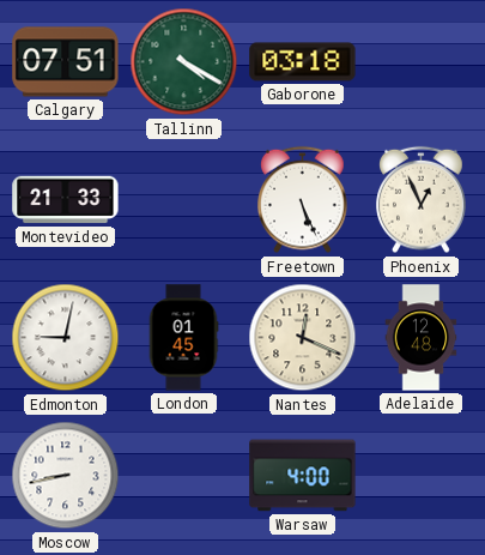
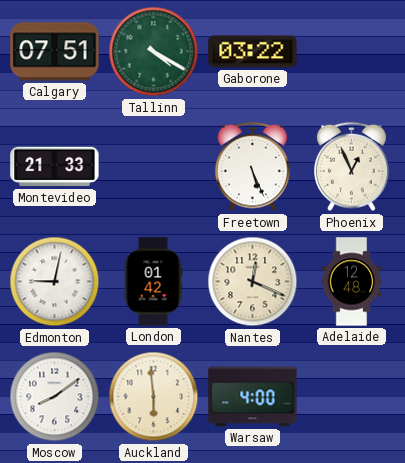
Gaborone: 03:18 -> 03:22
London: 01:45 -> 01:42
Moscow: 8:43 -> 8:09
Auckland: none -> 5:59
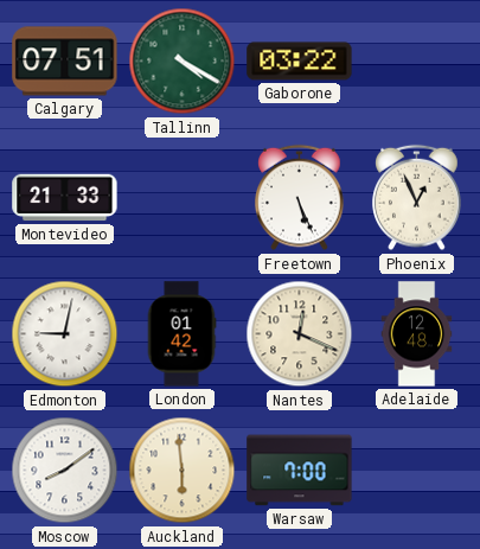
Warsaw: 4:00 -> 7:00
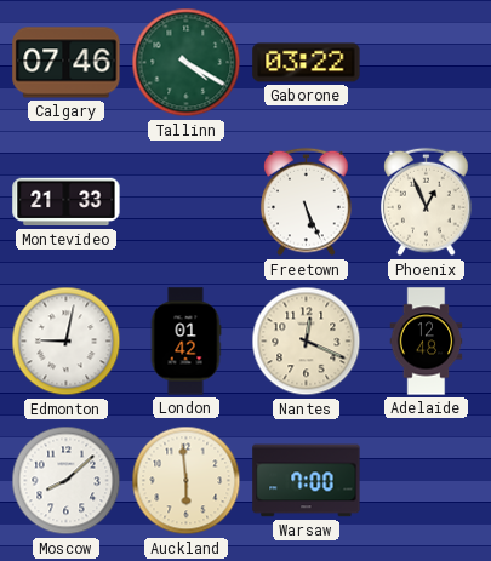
Calgary: 07:51 -> 07:46
Moscow: 8:09 -> 8:08
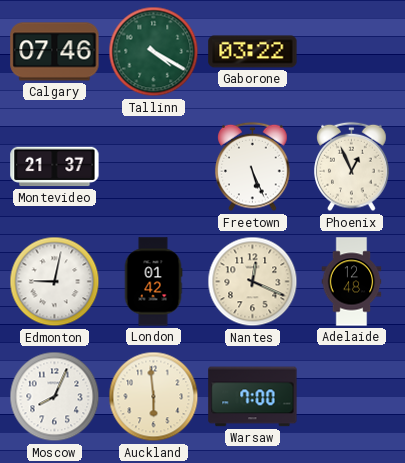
Montevideo: 21:33 -> 21:37
Moscow: 8:08 -> 8:04
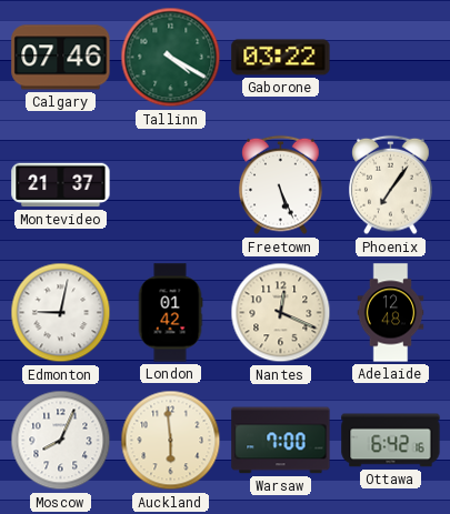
Phoenix: 12:56 -> 7:06
Ottawa: none -> 6:42
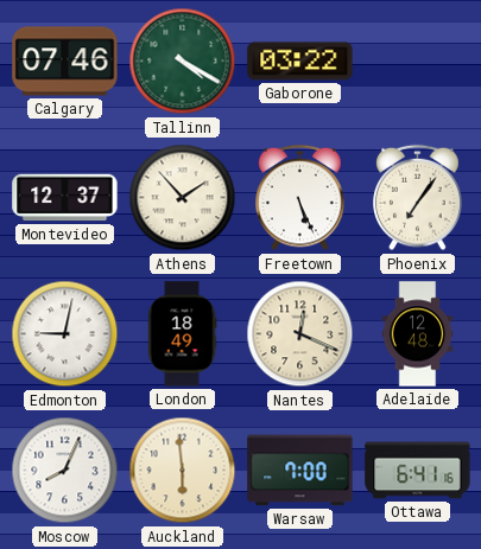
Montevideo: 21:37 -> 12:37
Athens: none -> 1:53
London: 01:42 -> 18:49
Ottawa: 6:42 -> 6:41
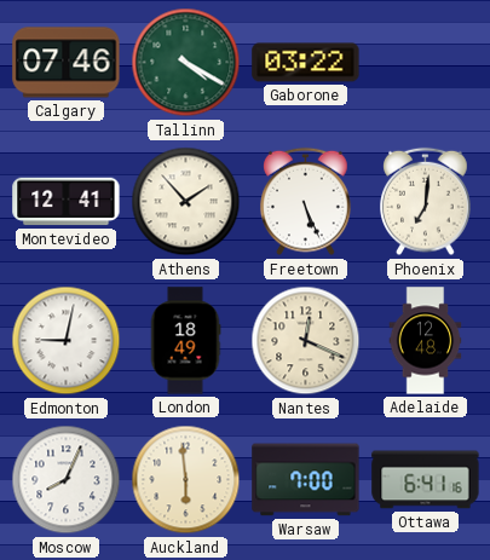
Montevideo: 12:37 -> 12:41
Phoenix: 7:06 -> 7:01
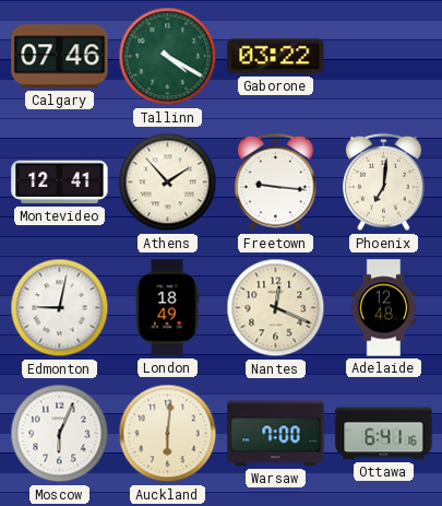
Freetown: 5:26 -> 9:16
Moscow: 8:04 -> 6:04
Auckland: 5:59 -> 6:01
